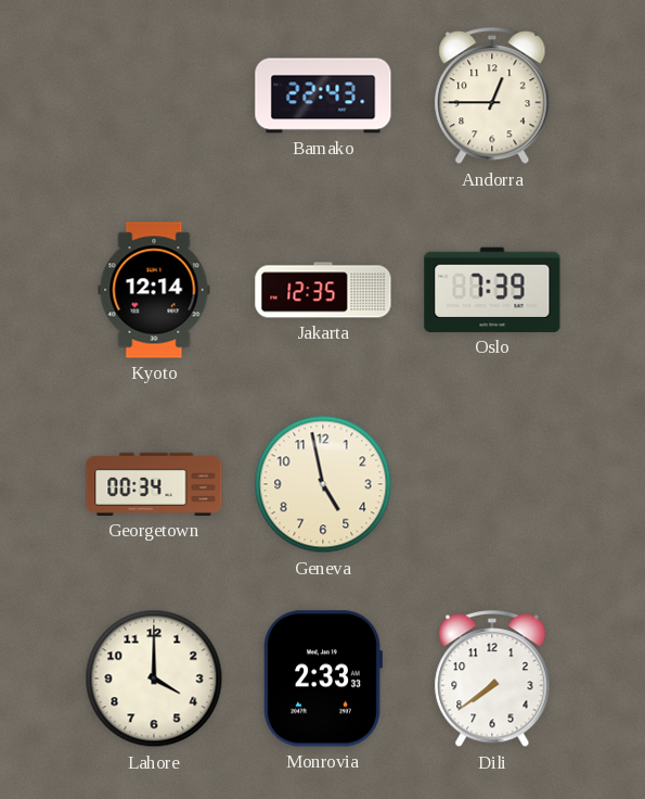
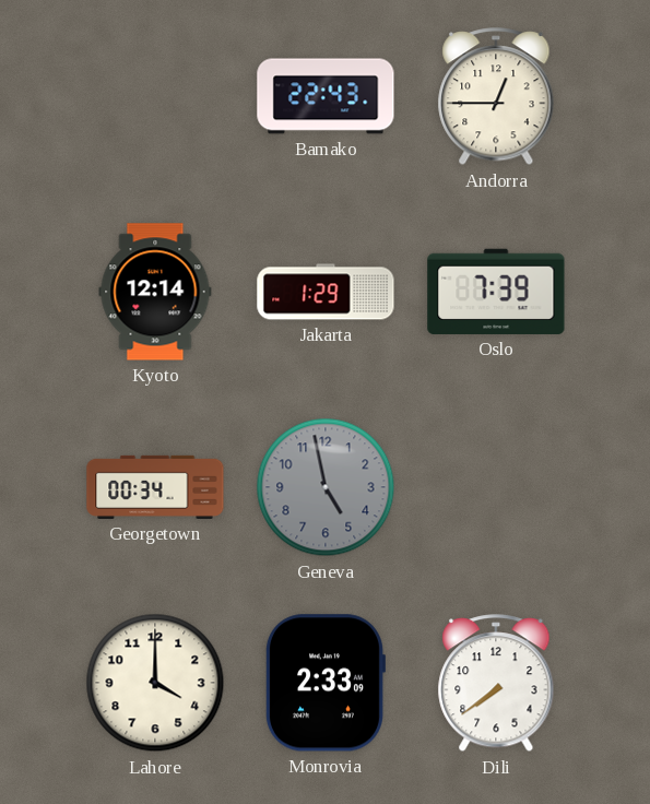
Jakarta: 12:35 -> 1:29
Geneva dial: cream -> grey
Monrovia: 2:33:33 -> 2:33:09
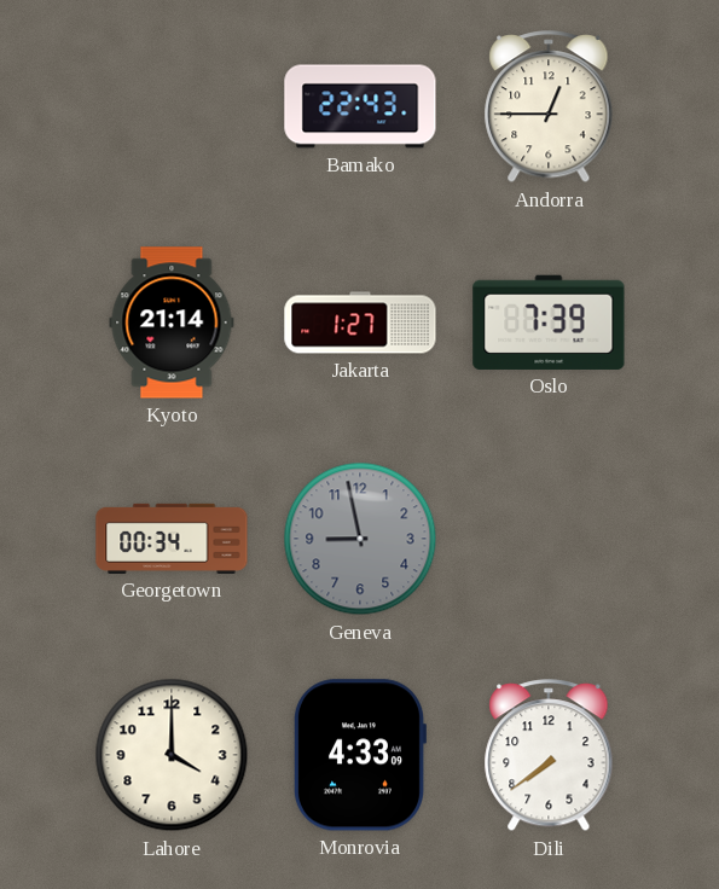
Kyoto: 12:14 -> 21:14
Jakarta: 1:29 -> 1:27
Geneva: 4:58 -> 8:58
Monrovia: 2:33 -> 4:33
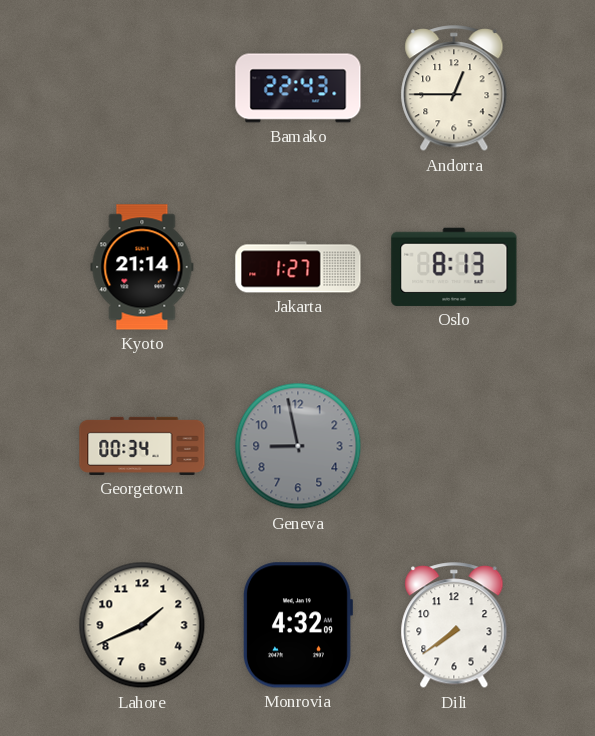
Oslo: 7:39 -> 8:13
Lahore: 4:00 -> 1:41
Monrovia: 4:33 -> 4:32
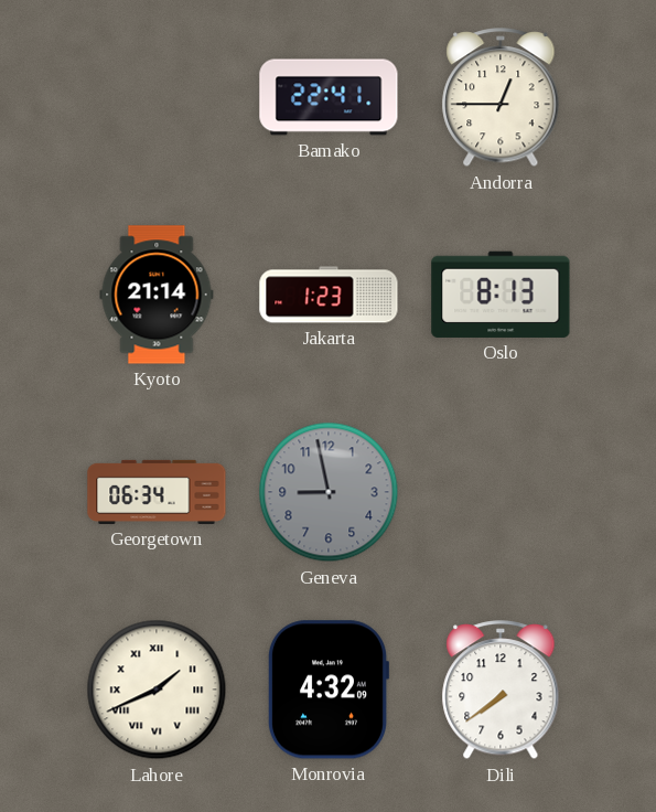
Bamako: 22:43 -> 22:41
Jakarta: 1:27 -> 1:23
Georgetown: 00:34 -> 06:34
Lahore numerals: Arabic -> Roman
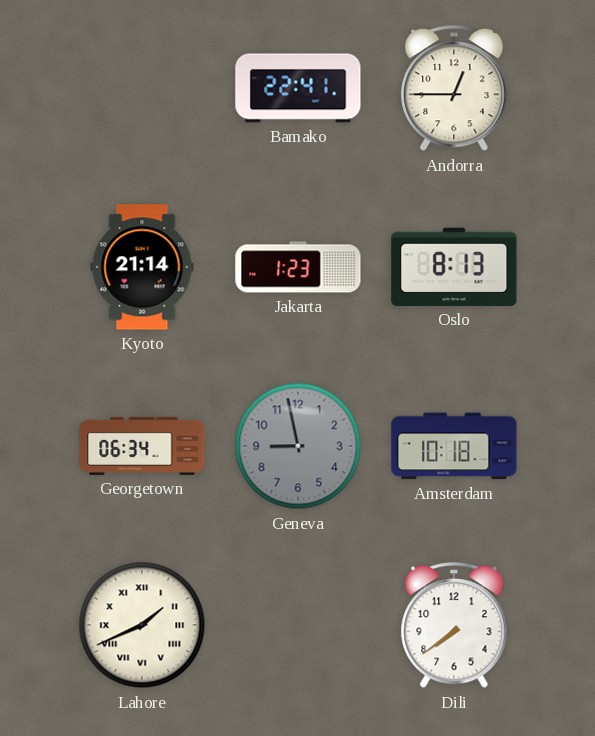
Amsterdam: none -> 10:18
Monrovia: 4:32 -> none
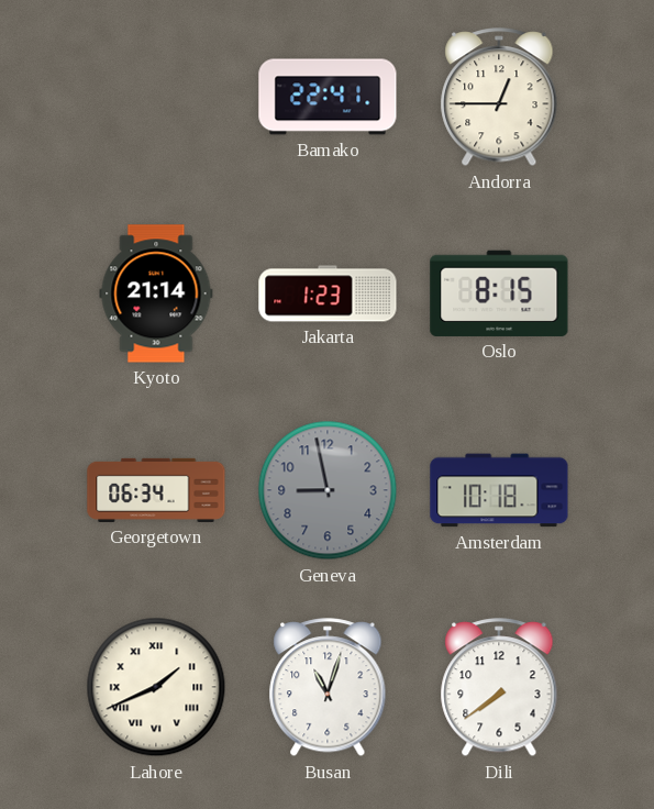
Oslo: 8:13 -> 8:15
Busan: none -> 11:03
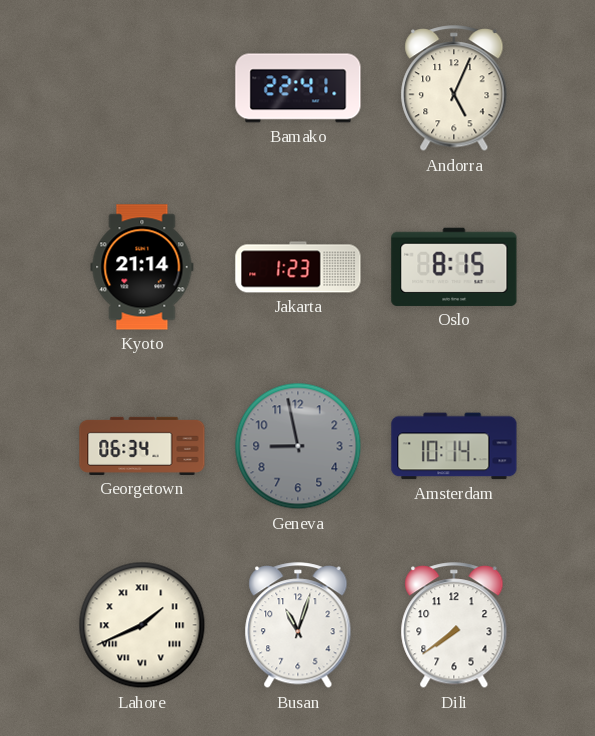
Andorra: 12:45 -> 5:04
Amsterdam: 10:18 -> 10:14
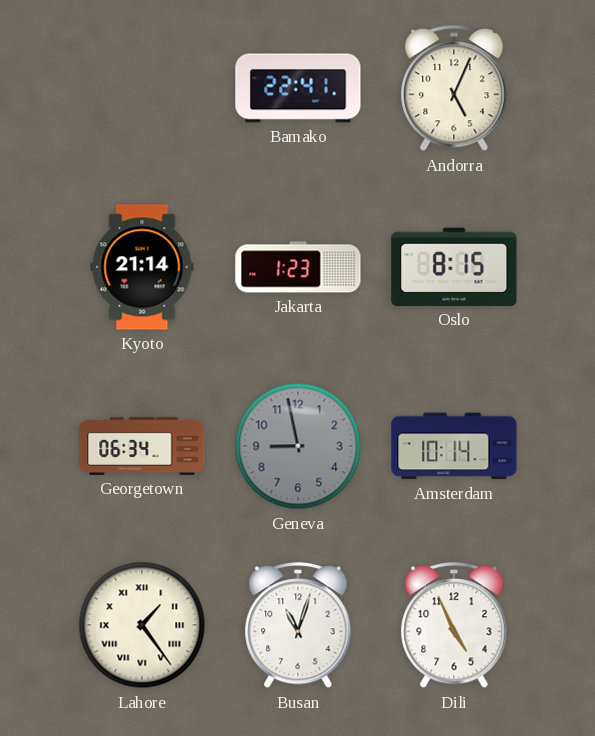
Lahore: 1:41 -> 1:24
Dili: 7:39 -> 4:56
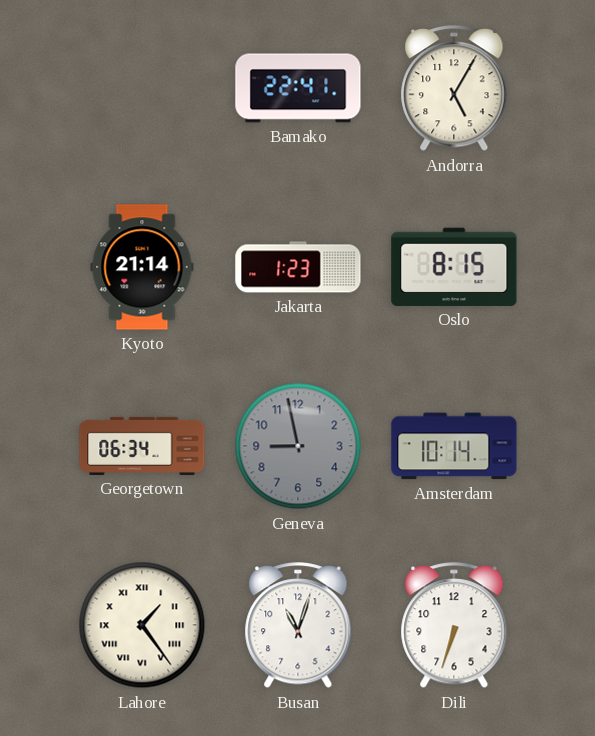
Andorra: 5:04 -> 5:05
Dili: 4:56 -> 6:33
